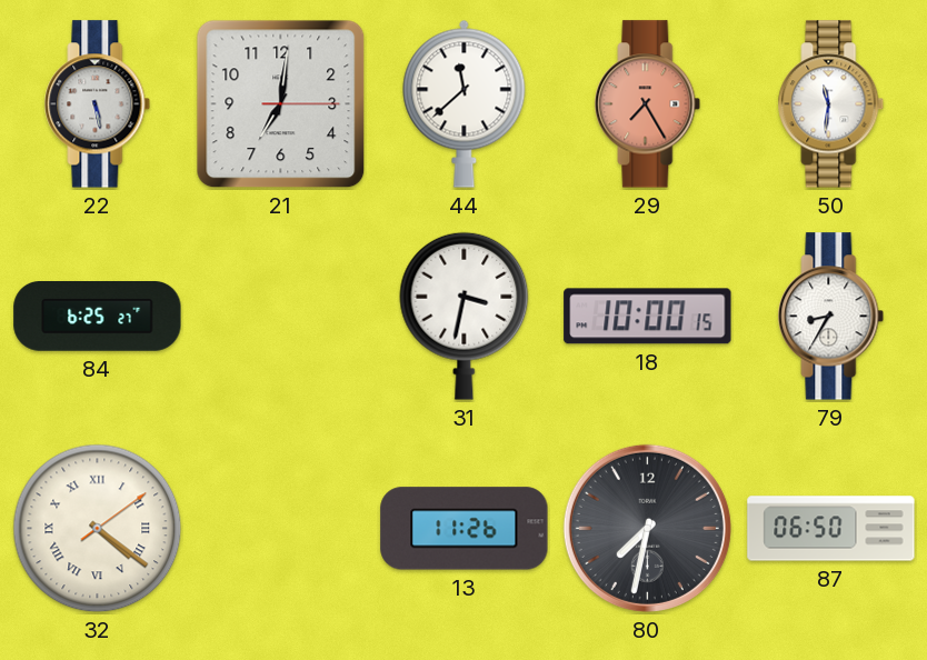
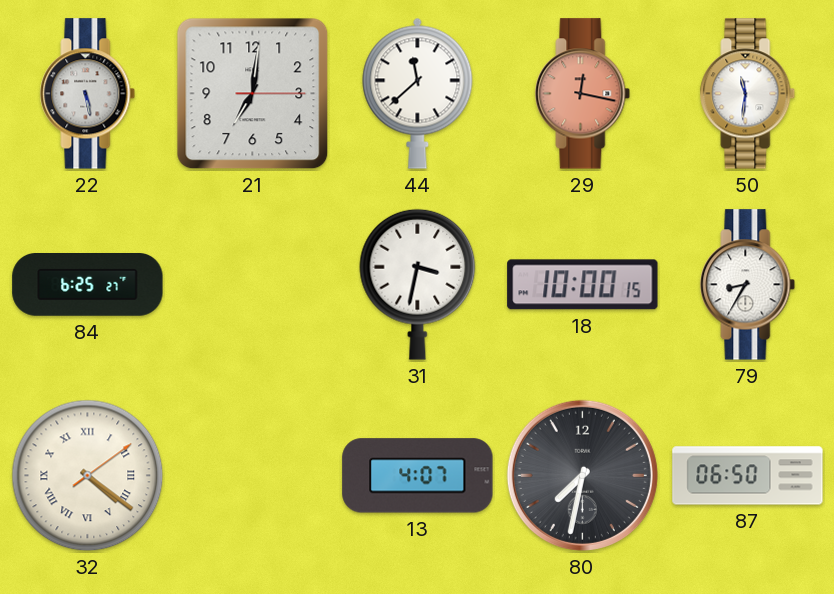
29: 7:25 -> 12:17
13: 11:26 -> 4:07
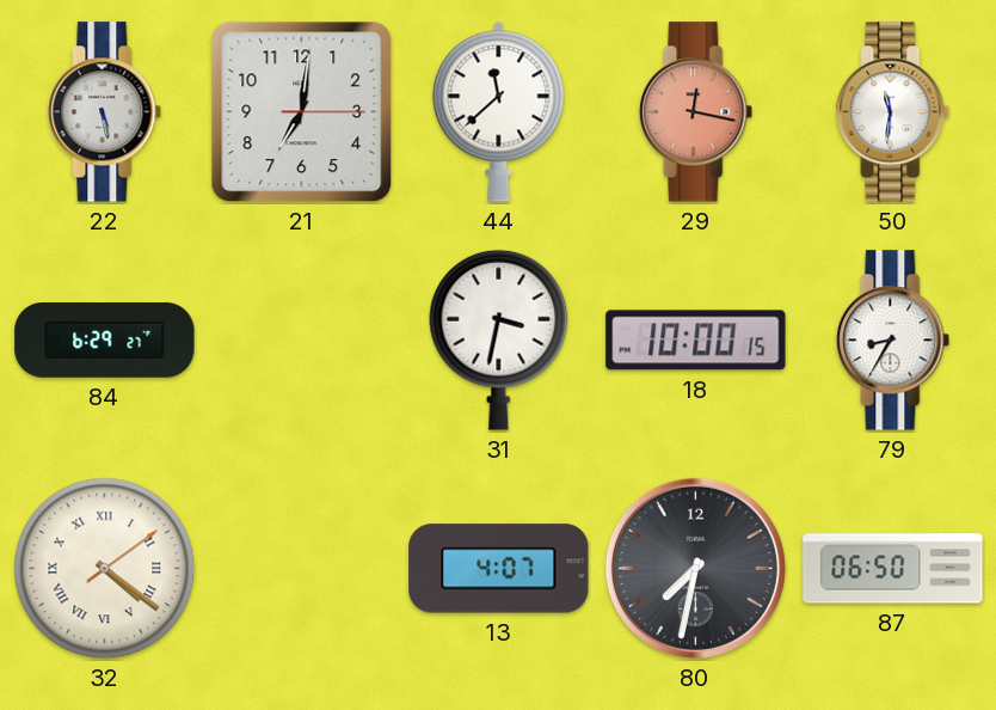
84: 6:25 -> 6:29
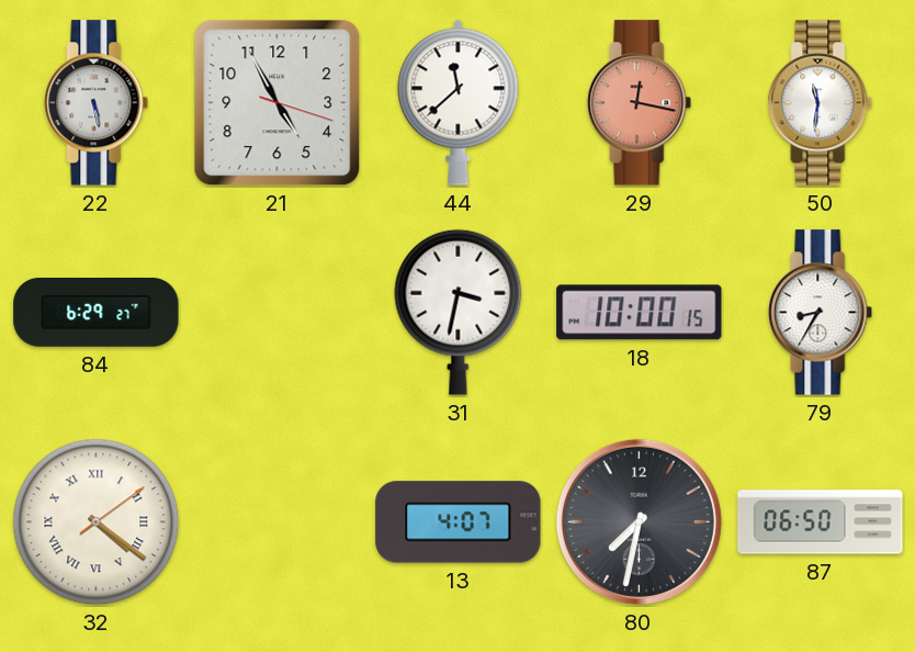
21: 7:01 -> 4:55
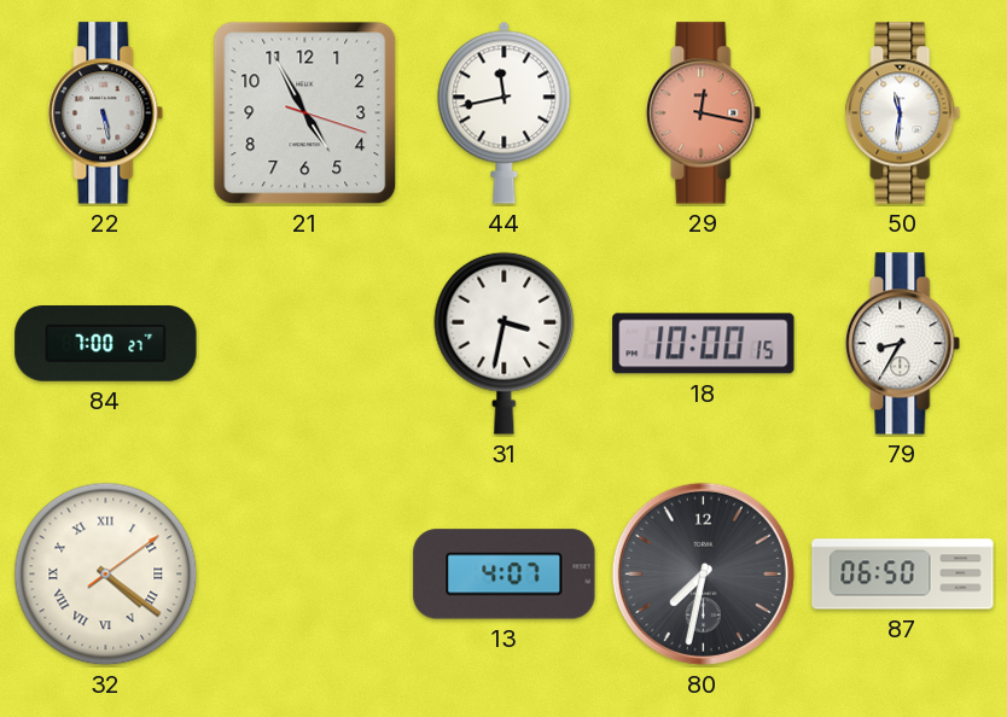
44: 11:38 -> 11:43
84: 6:29 -> 7:00
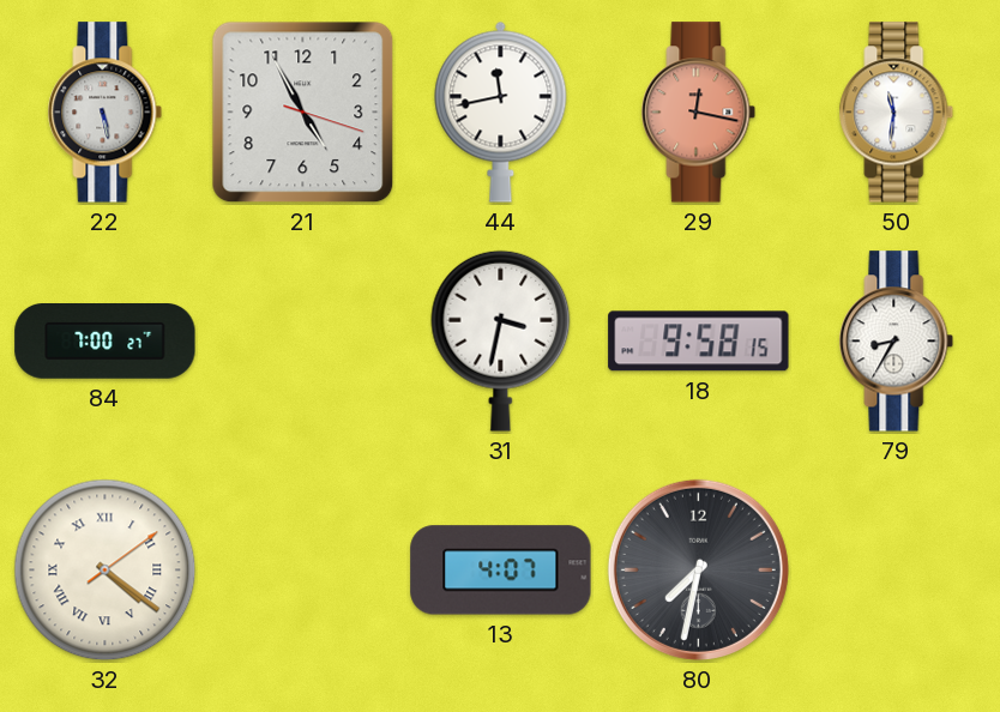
18: 10:00 -> 9:58
87: 06:50 -> none
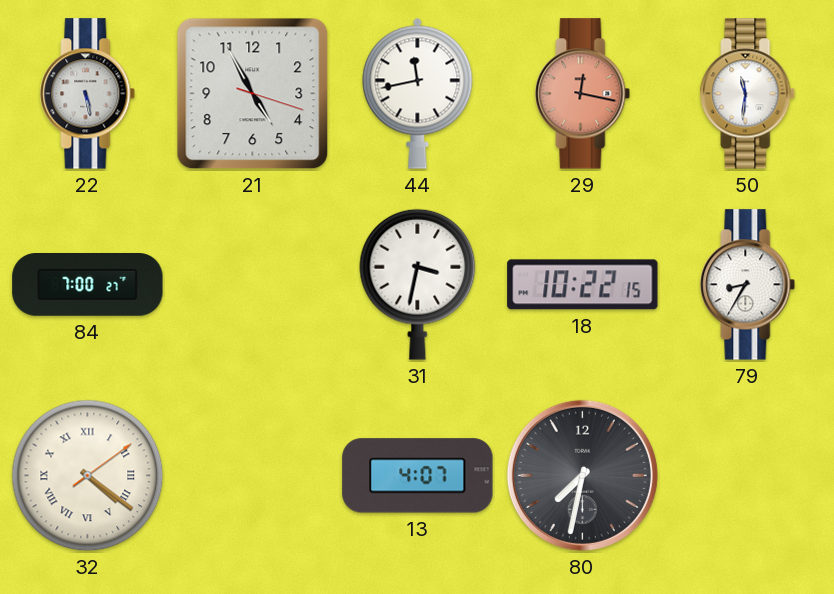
18: 9:58 -> 10:22
